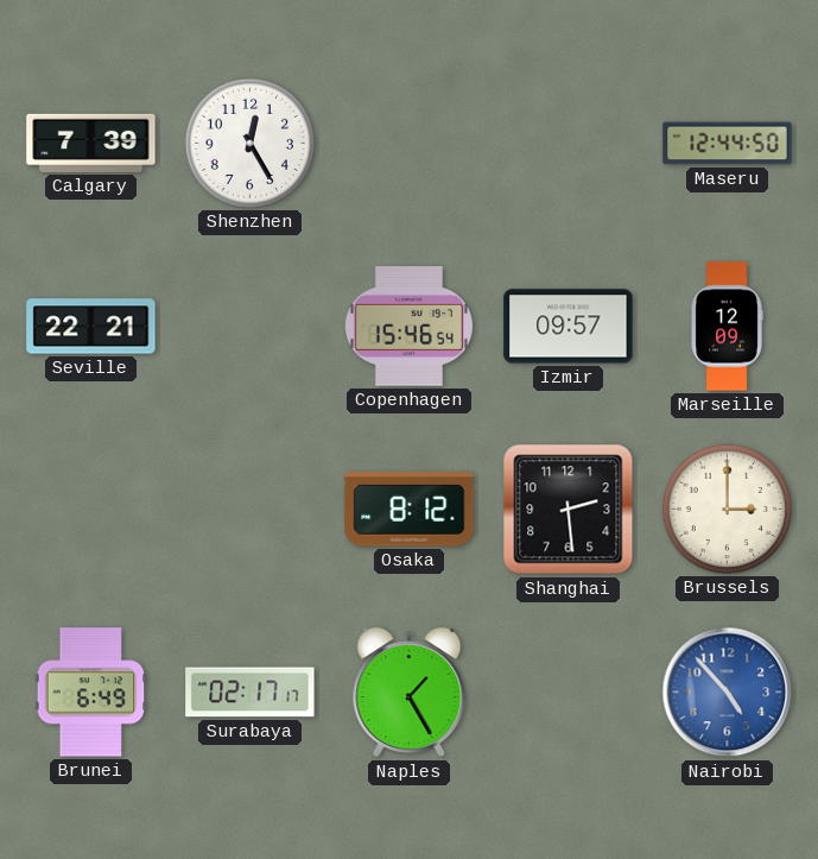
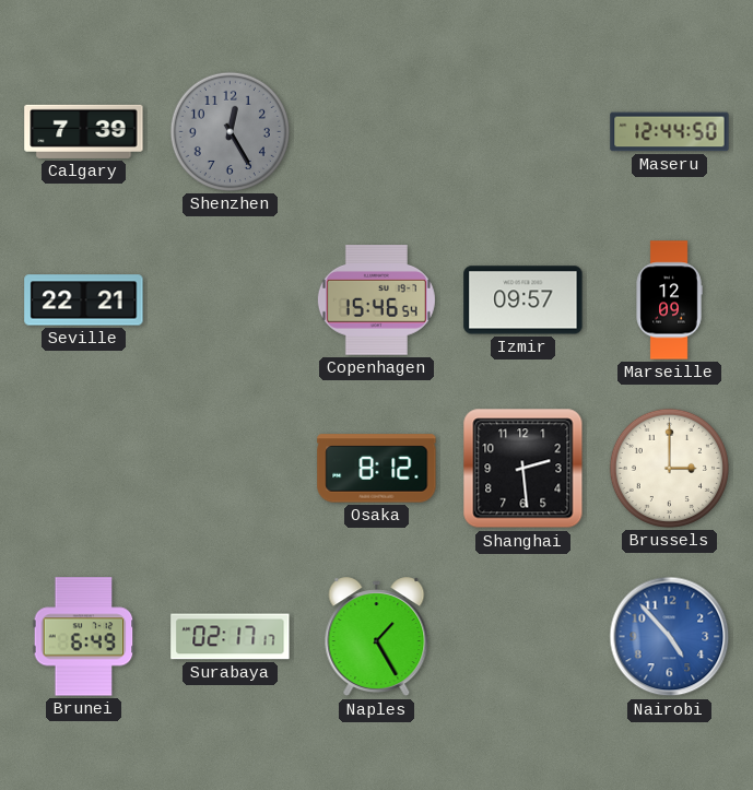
Shenzhen dial: white -> grey
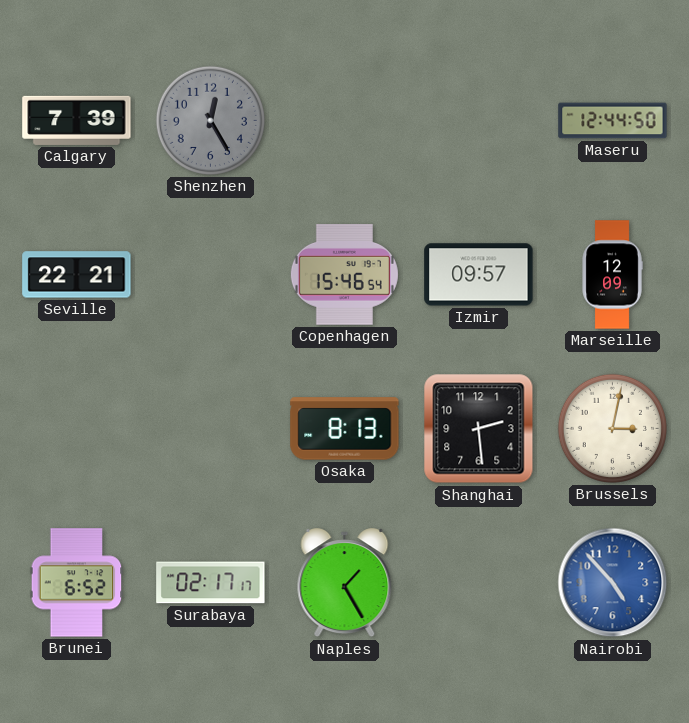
Osaka: 8:12 -> 8:13
Brussels: 3:00 -> 3:02
Brunei: 6:49 -> 6:52
